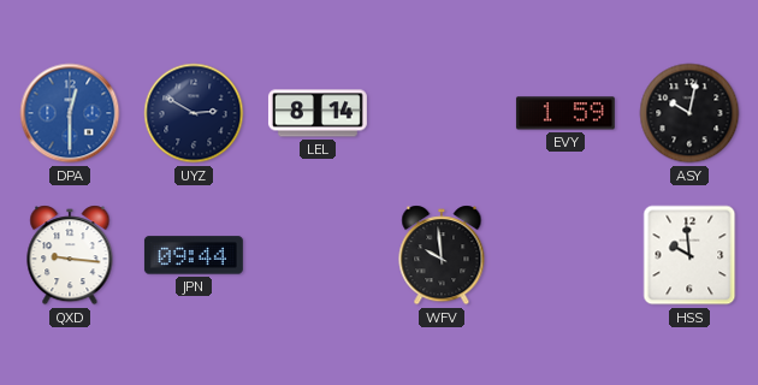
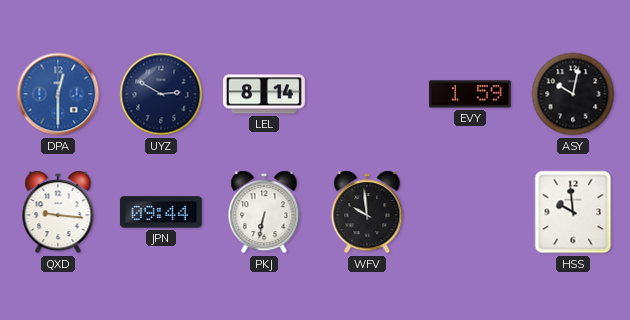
PKJ: none -> 6:32
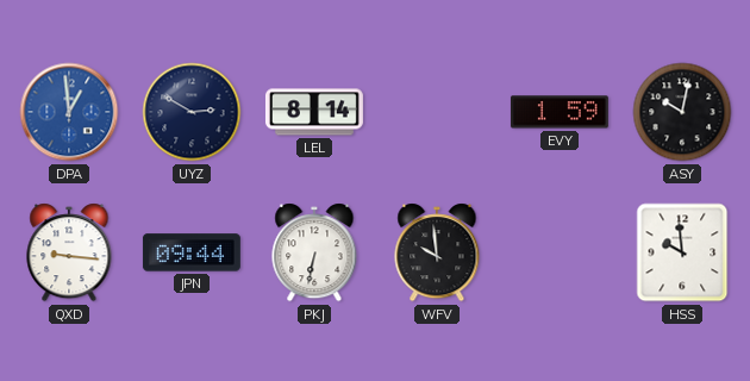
DPA: 12:30 -> 12:59
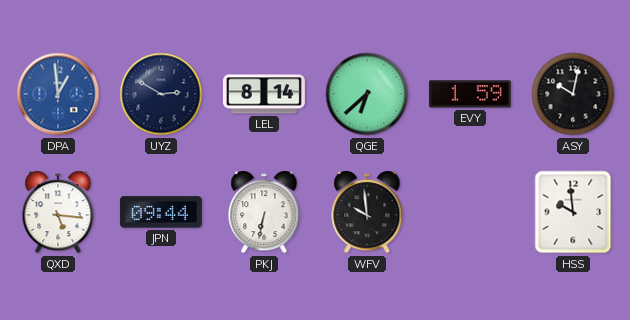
QGE: none -> 6:38
QXD: 9:16 -> 5:16
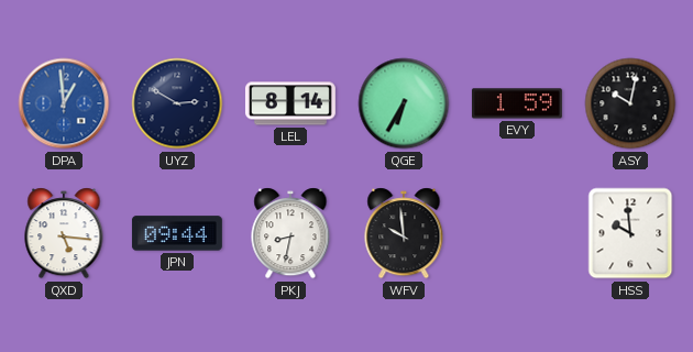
QGE: 6:38 -> 6:35
PKJ: 6:32 -> 8:32
